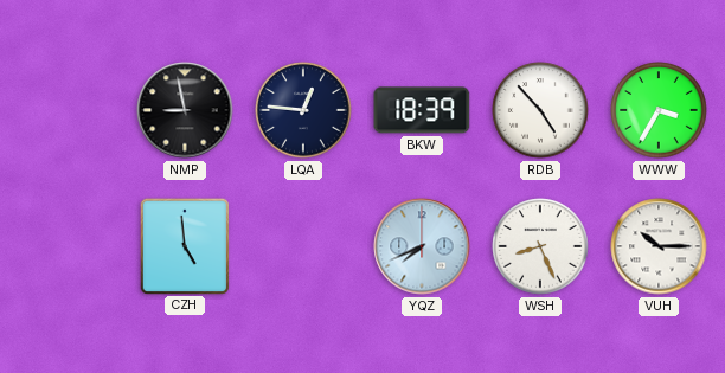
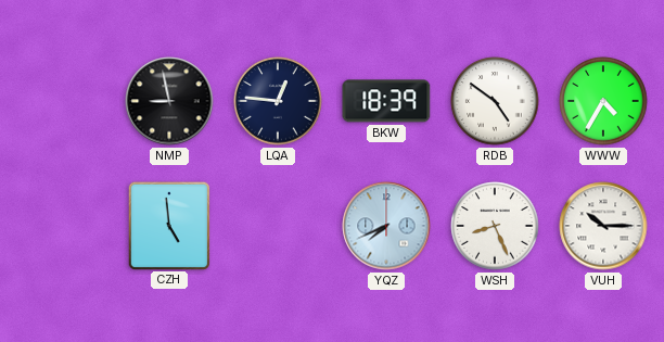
RDB: 4:53 -> 4:51
WWW: 3:35 -> 4:35
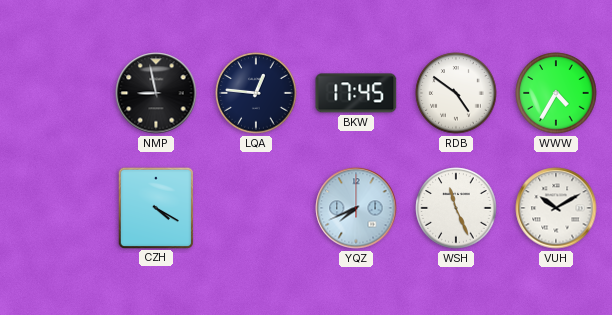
BKW: 18:39 -> 17:45
CZH: 4:59 -> 4:20
WSH: 8:26 -> 11:26
VUH: 10:15 -> 10:10
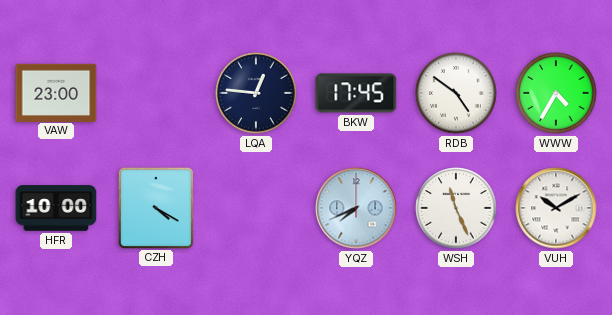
VAW: none -> 23:00
NMP: 8:58 -> none
HFR: none -> 10:00
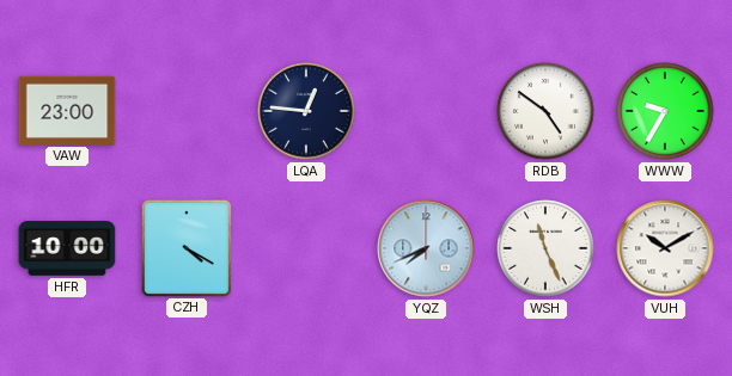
BKW: 17:45 -> none
WWW: 4:35 -> 9:35
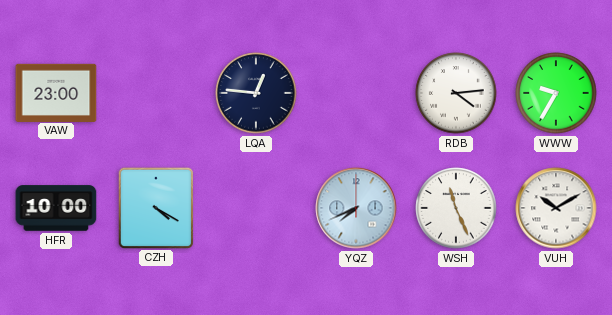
RDB: 4:51 -> 4:14
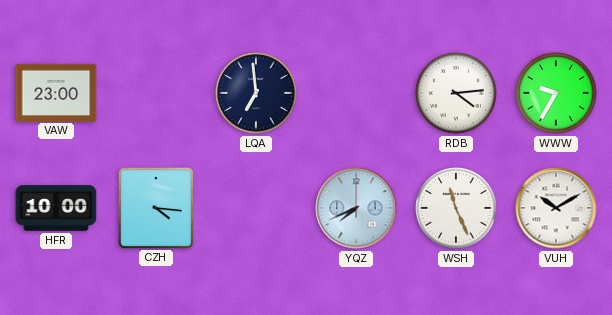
LQA: 12:46 -> 6:59
CZH: 4:20 -> 4:16
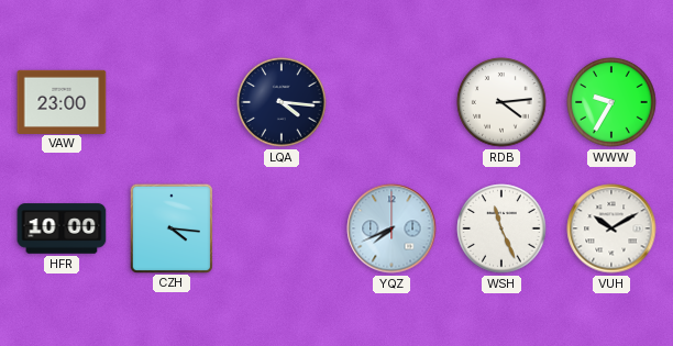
LQA: 6:59 -> 4:16
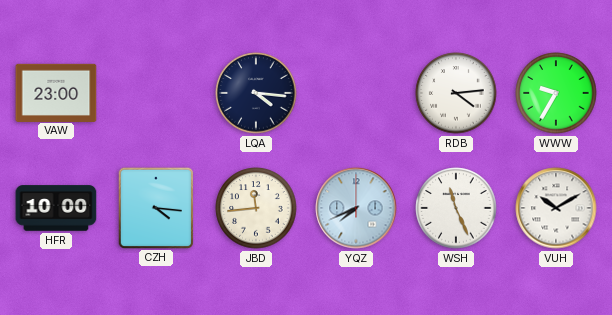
JBD: none -> 11:44
